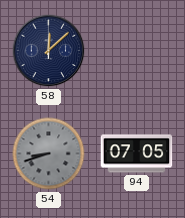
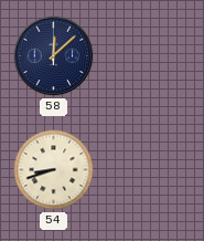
54 dial: grey -> cream
94: 07:05 -> none
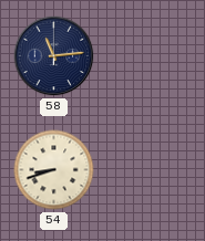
58: 12:08 -> 11:14
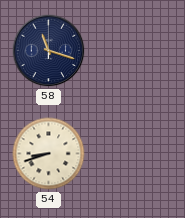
58: 11:14 -> 11:18
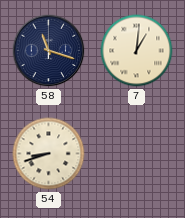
7: none -> 1:01
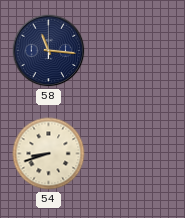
58: 11:18 -> 11:16
7: 1:01 -> none
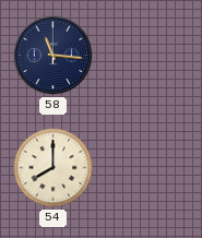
54: 8:42 -> 8:00
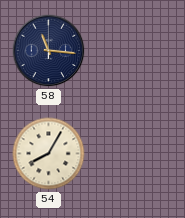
54: 8:00 -> 8:05
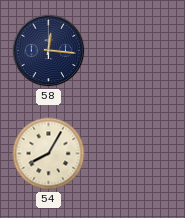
58: 11:16 -> 12:16
